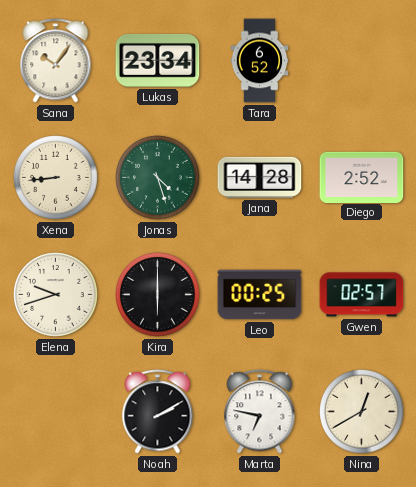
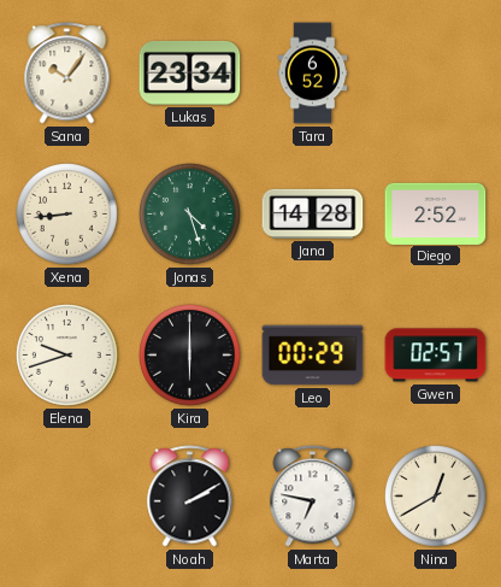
Leo: 00:25 -> 00:29
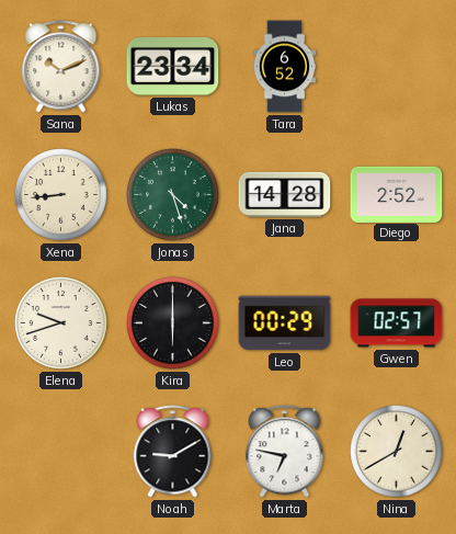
Sana: 10:06 -> 10:11
Noah: 2:10 -> 9:10
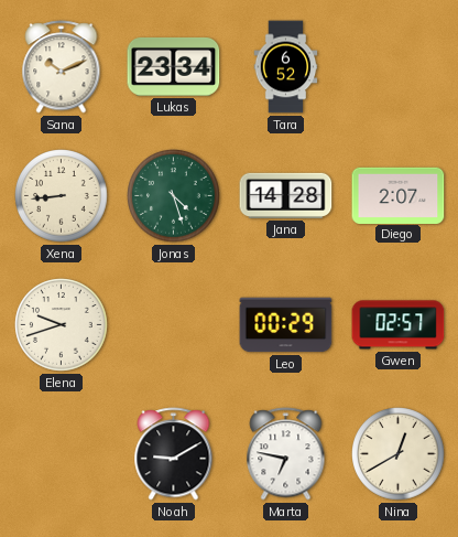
Diego: 2:52 -> 2:07
Kira: 6:00 -> none
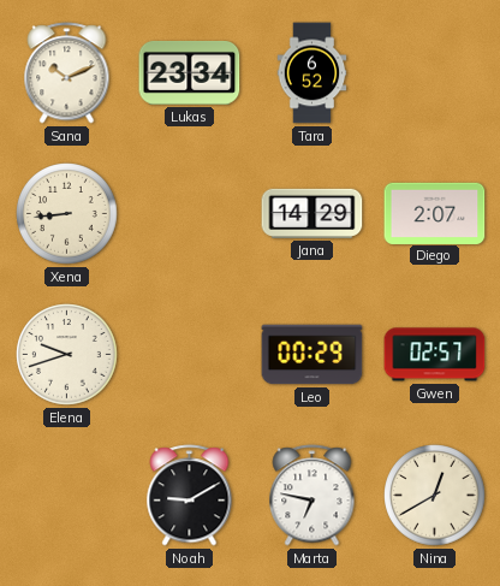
Jonas: 4:27 -> none
Jana: 14:28 -> 14:29
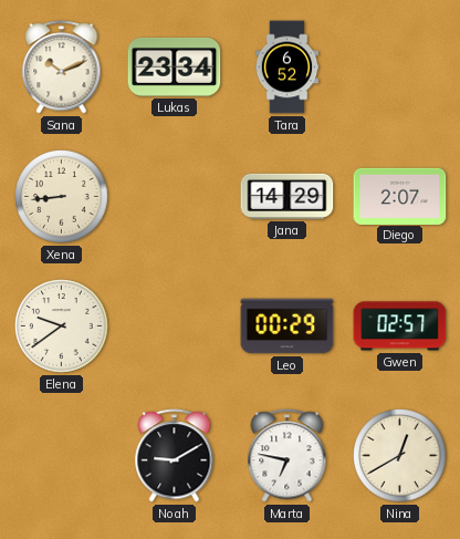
Elena: 9:42 -> 9:39
